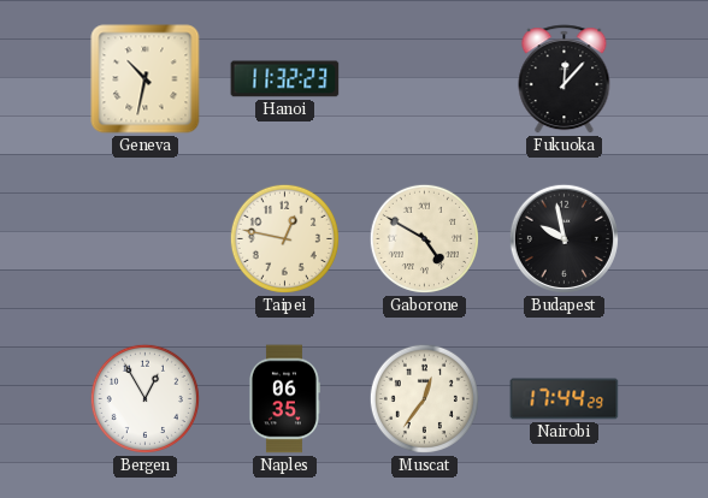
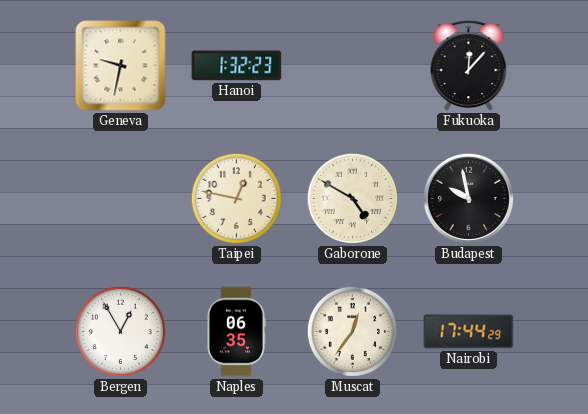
Geneva: 10:32 -> 9:32
Hanoi: 11:32 -> 1:32
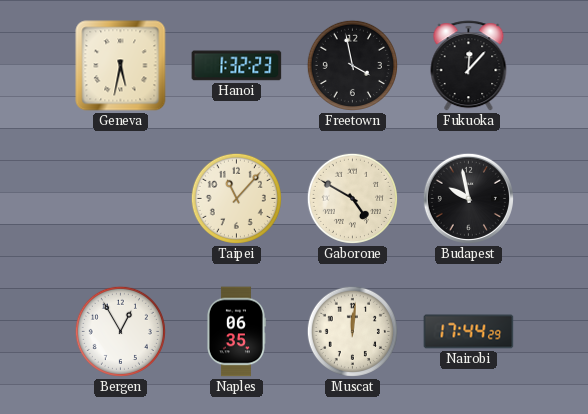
Geneva: 9:32 -> 5:32
Freetown: none -> 3:58
Taipei: 12:47 -> 11:07
Muscat: 12:36 -> 12:01
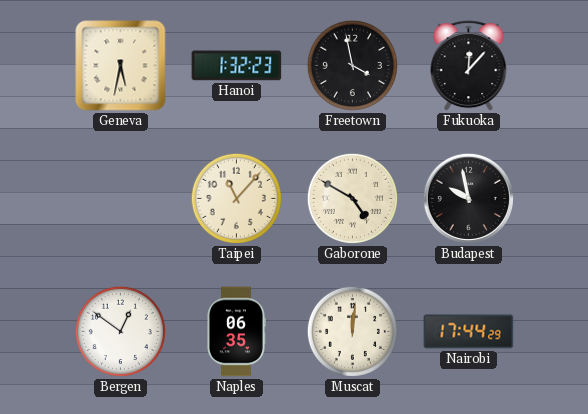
Bergen: 12:55 -> 12:51
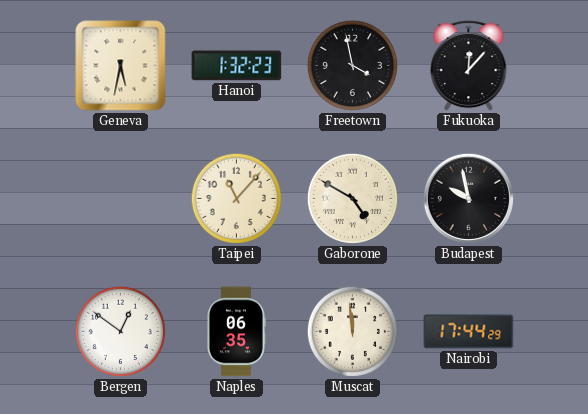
Muscat: 12:01 -> 11:59
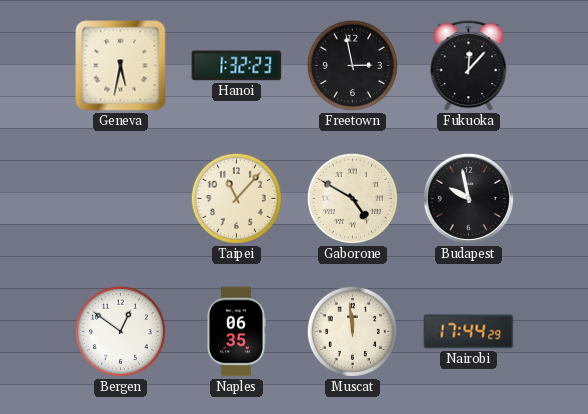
Freetown: 3:58 -> 2:58
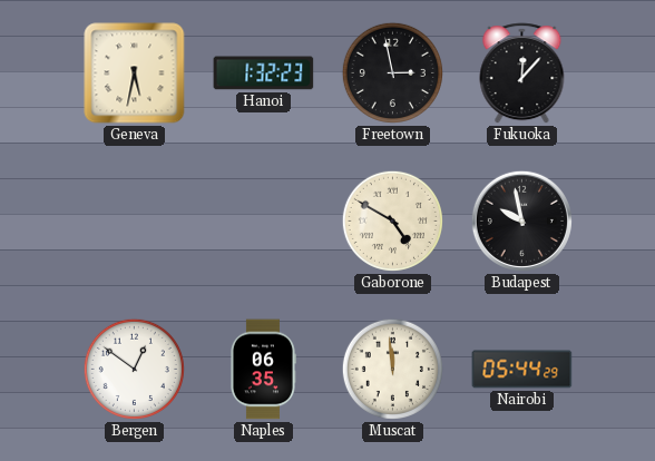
Taipei: 11:07 -> none
Nairobi: 17:44 -> 05:44
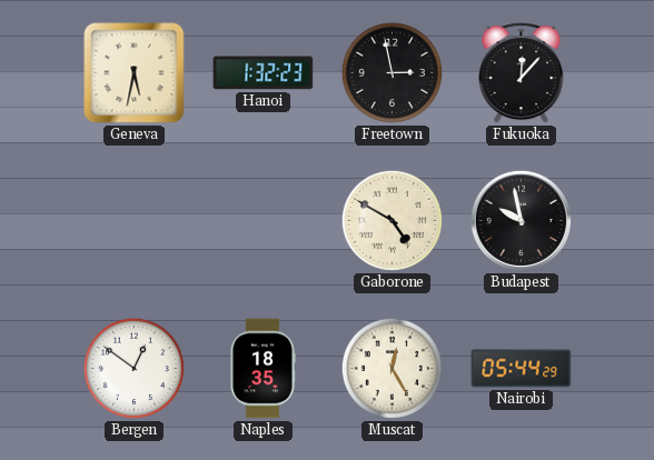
Naples: 06:35 -> 18:35
Muscat: 11:59 -> 12:25
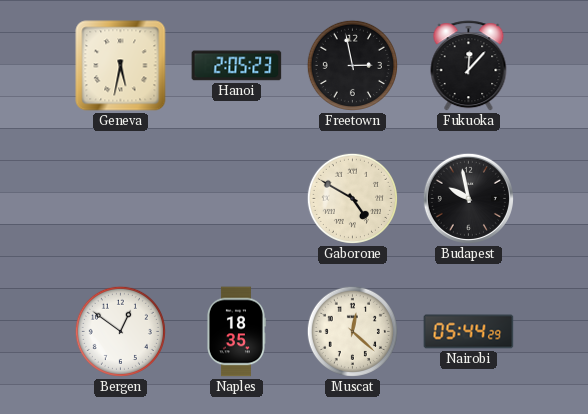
Hanoi: 1:32 -> 2:05
Muscat: 12:25 -> 12:22
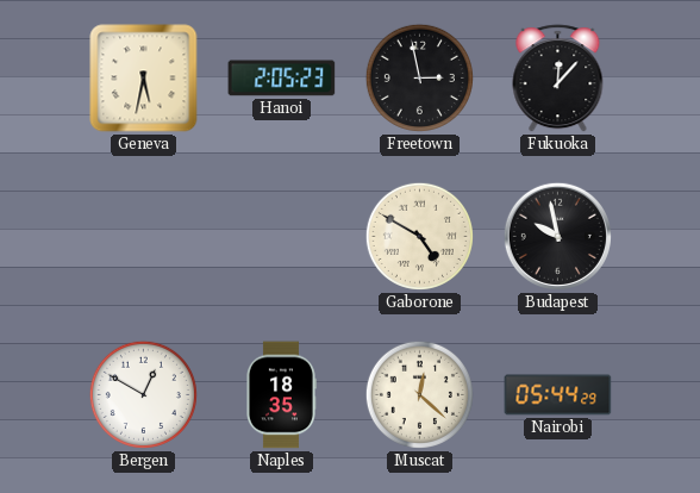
Bergen: 12:51 -> 12:50
